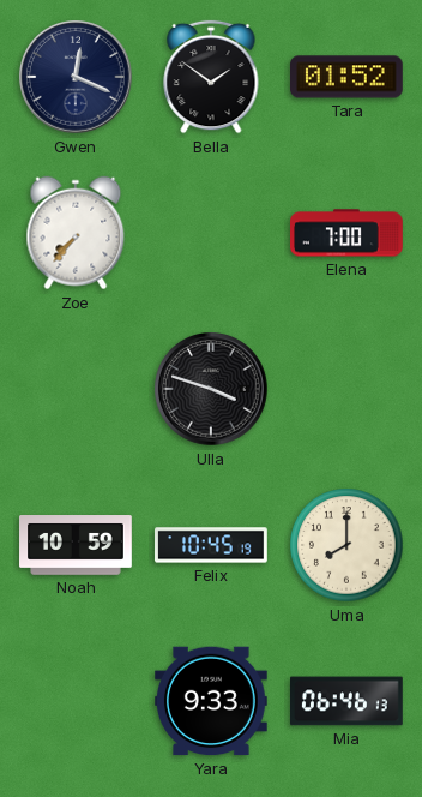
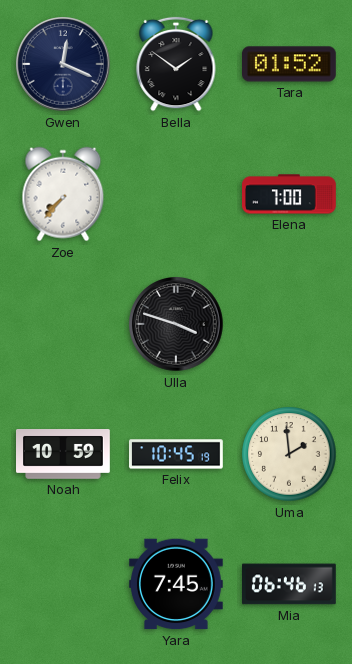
Uma: 8:00 -> 1:59
Yara: 9:33 -> 7:45
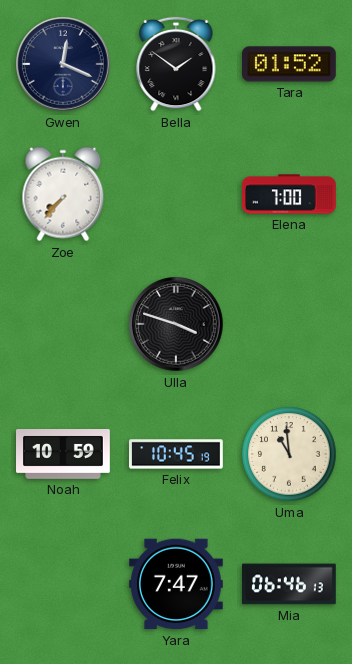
Uma: 1:59 -> 10:59
Yara: 7:45 -> 7:47
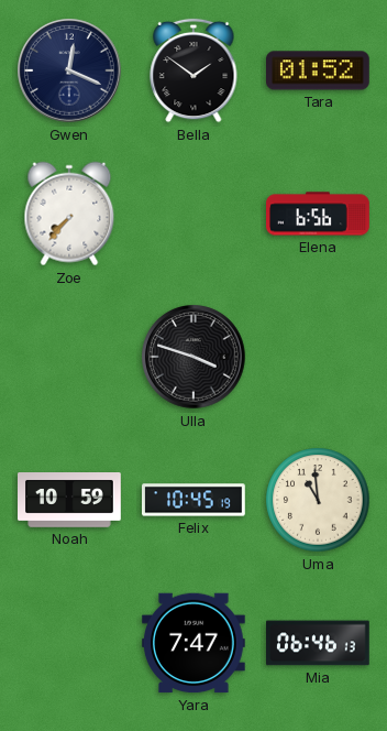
Elena: 7:00 -> 6:56
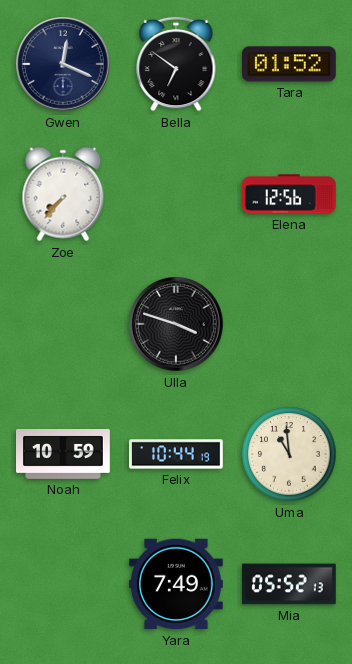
Bella: 1:51 -> 6:51
Elena: 6:56 -> 12:56
Felix: 10:45 -> 10:44
Yara: 7:47 -> 7:49
Mia: 06:46 -> 05:52
